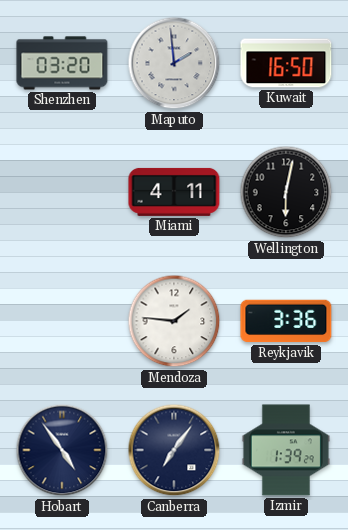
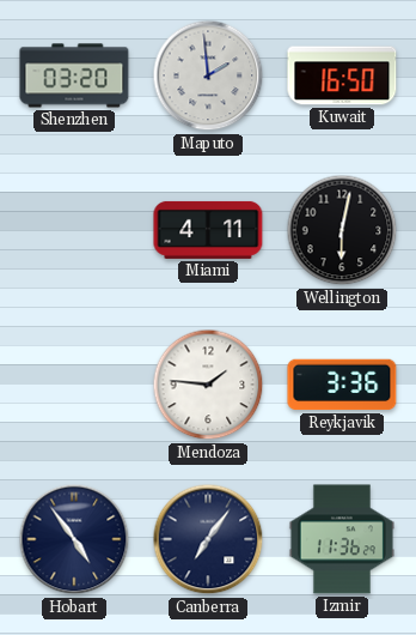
Izmir: 1:39 -> 11:36
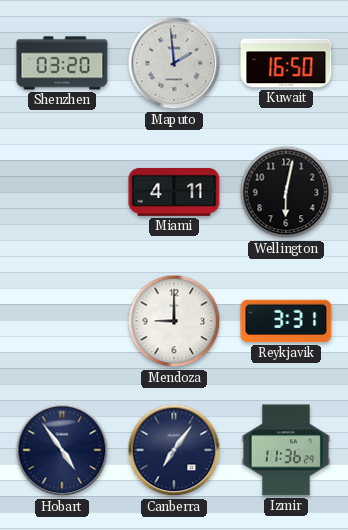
Mendoza: 1:46 -> 9:00
Reykjavik: 3:36 -> 3:31
